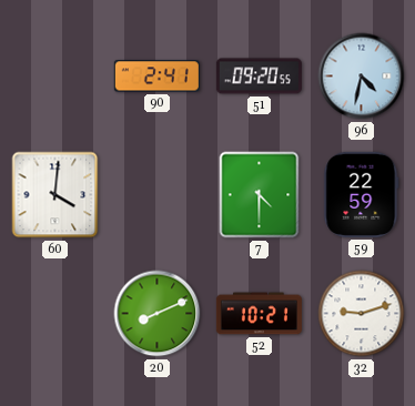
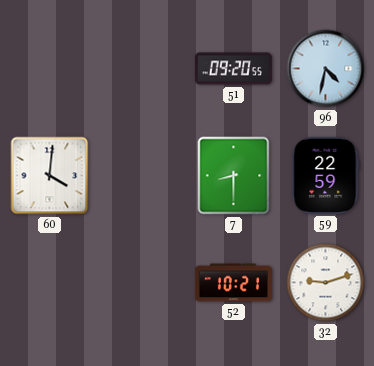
90: 2:41 -> none
7: 4:30 -> 8:30
20: 8:11 -> none
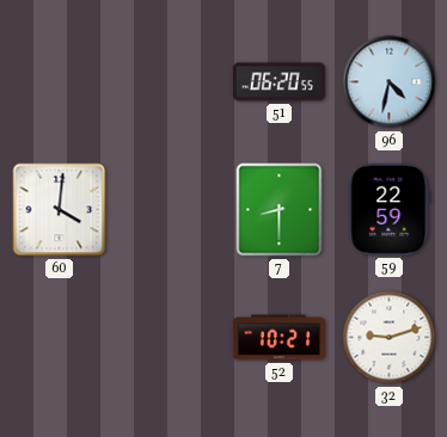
51: 09:20 -> 06:20
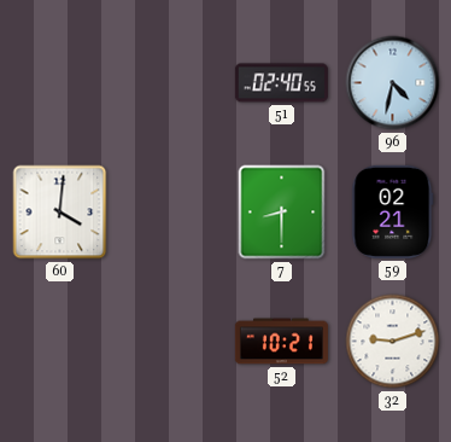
51: 06:20 -> 02:40
59: 22:59 -> 02:21
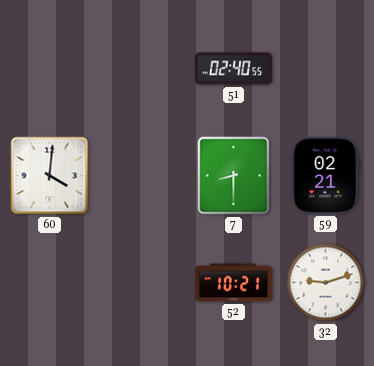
96: 4:32 -> none
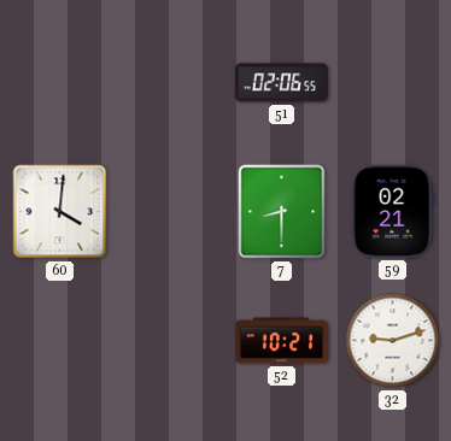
51: 02:40 -> 02:06
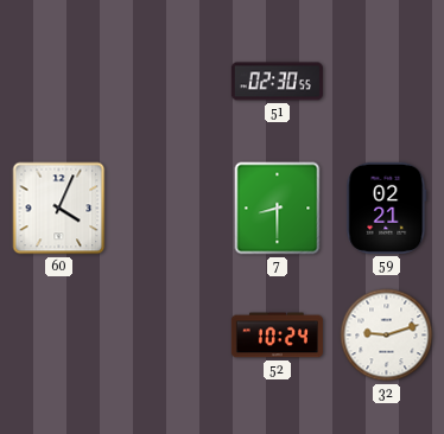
51: 02:06 -> 02:30
60: 4:01 -> 4:04
52: 10:21 -> 10:24
